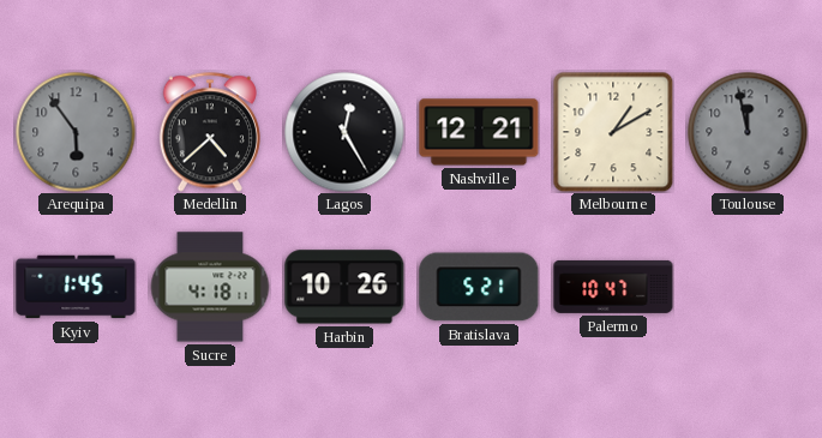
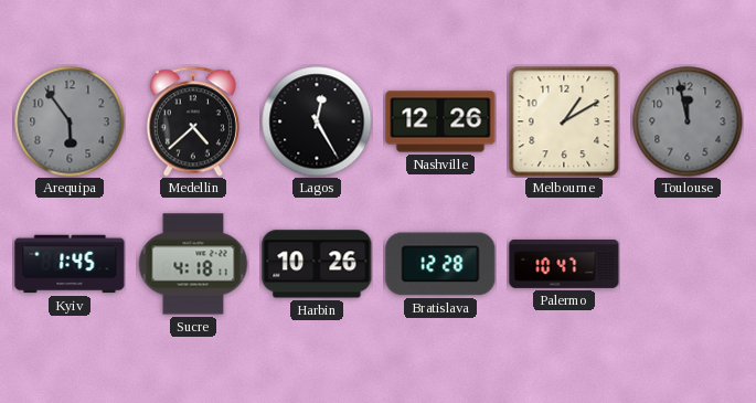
Nashville: 12:21 -> 12:26
Bratislava: 5:21 -> 12:28
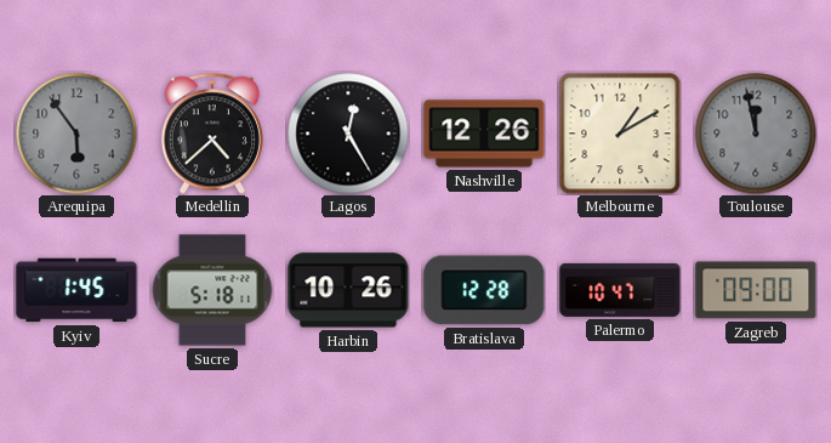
Sucre: 4:18 -> 5:18
Zagreb: none -> 09:00
